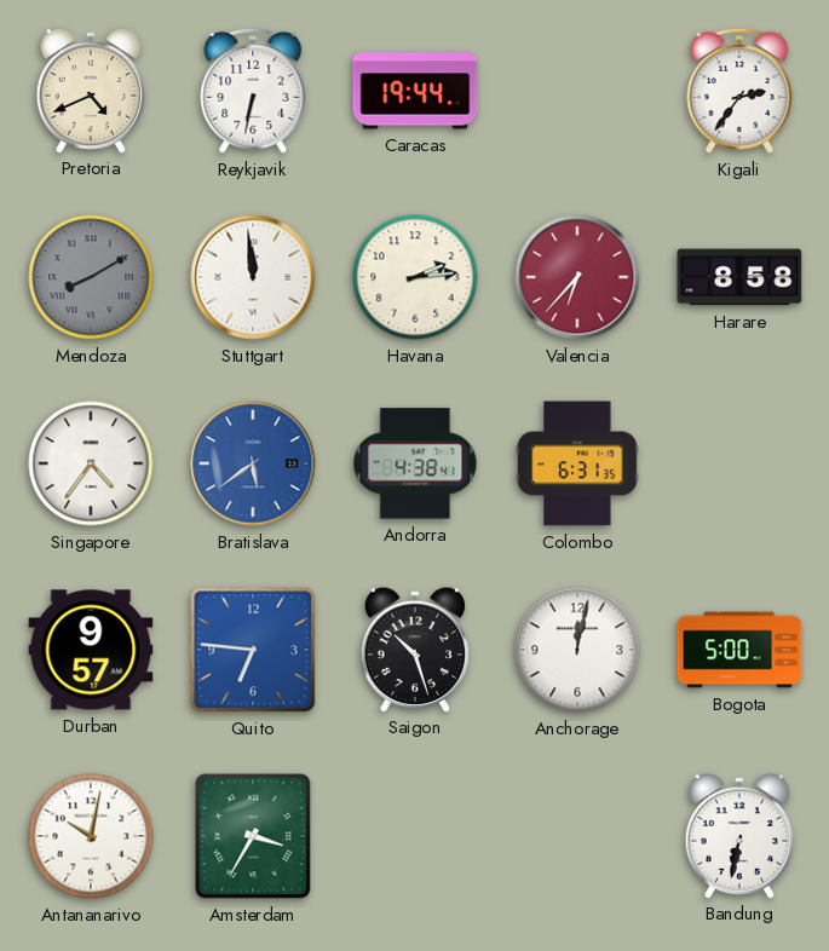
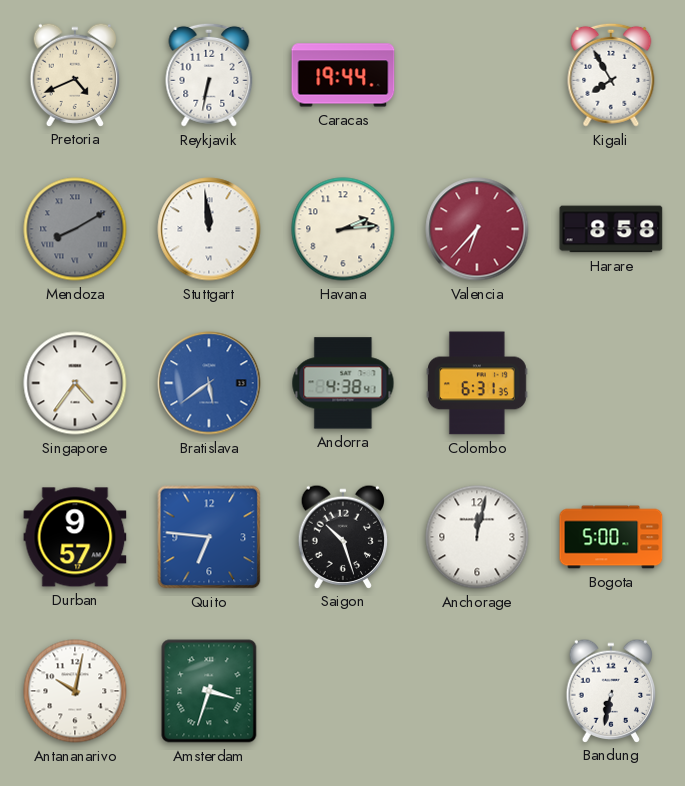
Kigali: 2:36 -> 7:55
Amsterdam: 3:35 -> 3:33
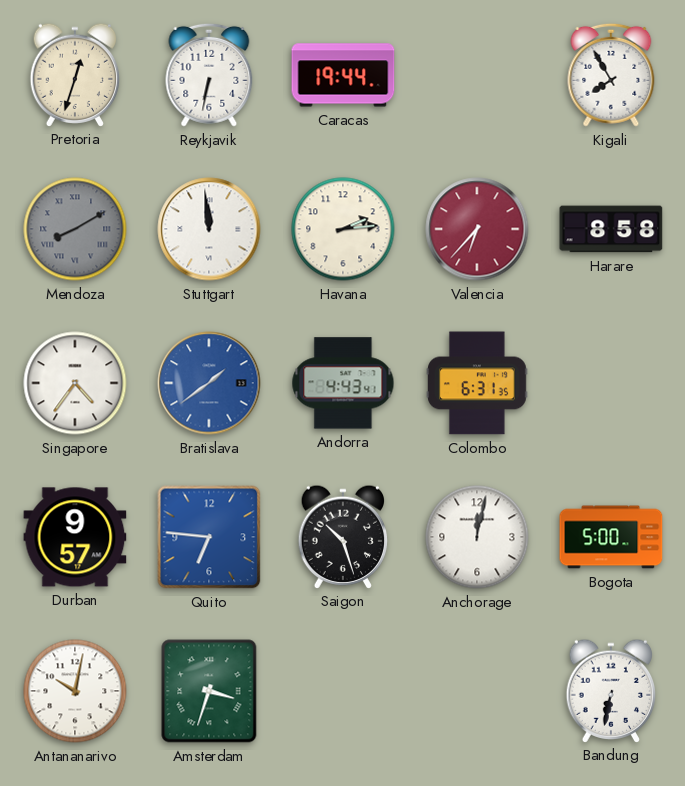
Pretoria: 4:41 -> 12:33
Bratislava: 5:39 -> 1:39
Andorra: 4:38 -> 4:43
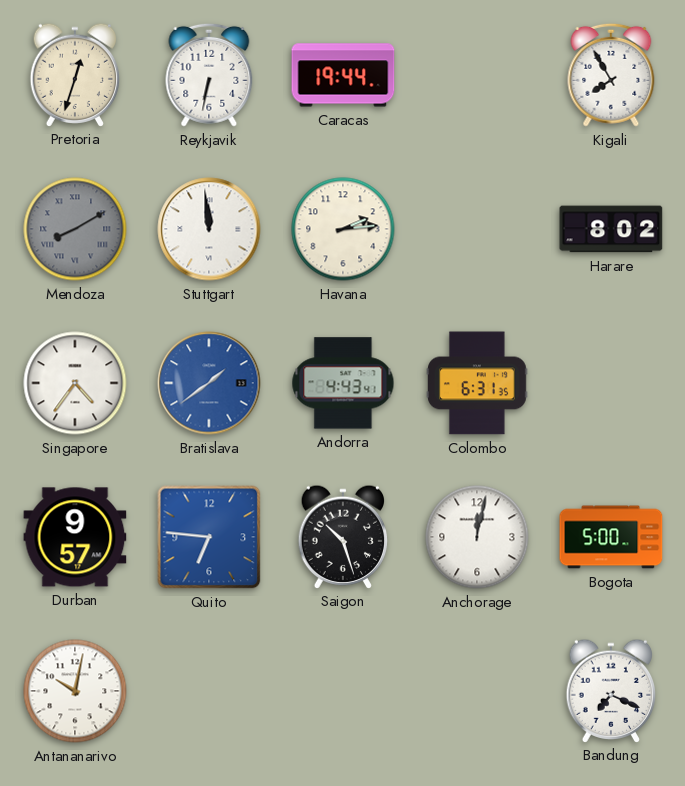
Valencia: 6:37 -> none
Harare: 8:58 -> 8:02
Amsterdam: 3:33 -> none
Bandung: 6:32 -> 7:19
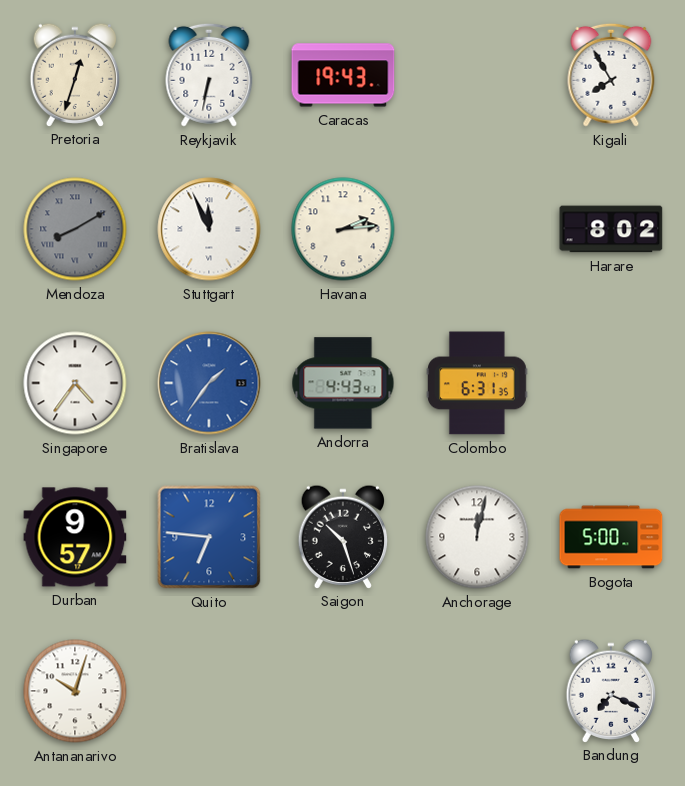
Caracas: 19:44 -> 19:43
Stuttgart: 11:59 -> 11:56
Bratislava: 1:39 -> 1:36
Antananarivo: 10:02 -> 10:03
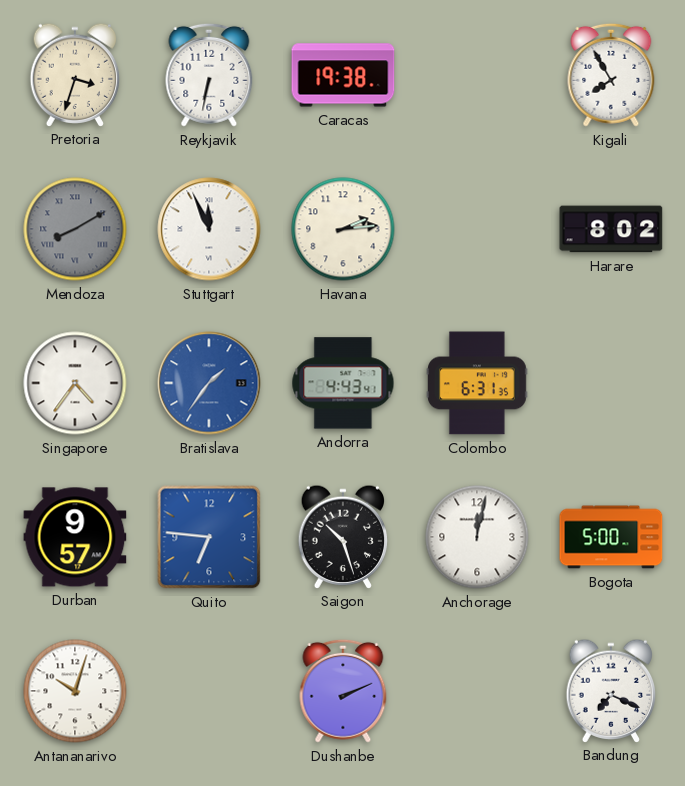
Pretoria: 12:33 -> 3:33
Caracas: 19:43 -> 19:38
Dushanbe: none -> 2:11
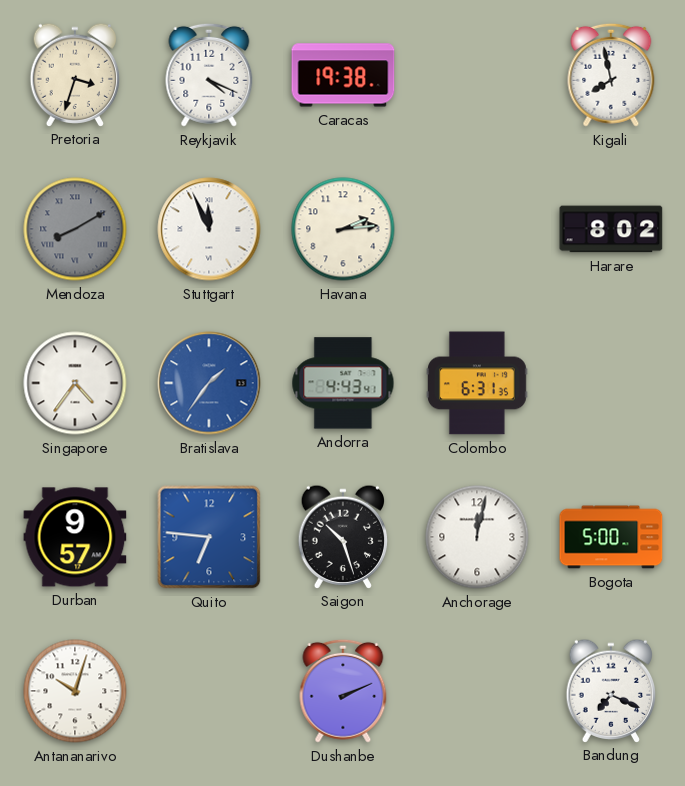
Reykjavik: 6:32 -> 4:19
Kigali: 7:55 -> 7:58
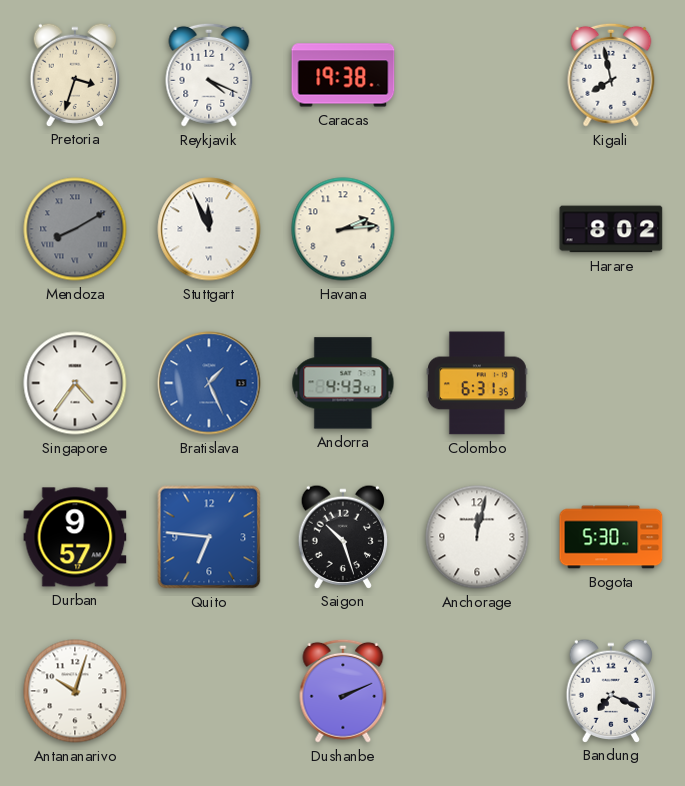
Bratislava: 1:36 -> 1:26
Bogota: 5:00 -> 5:30
